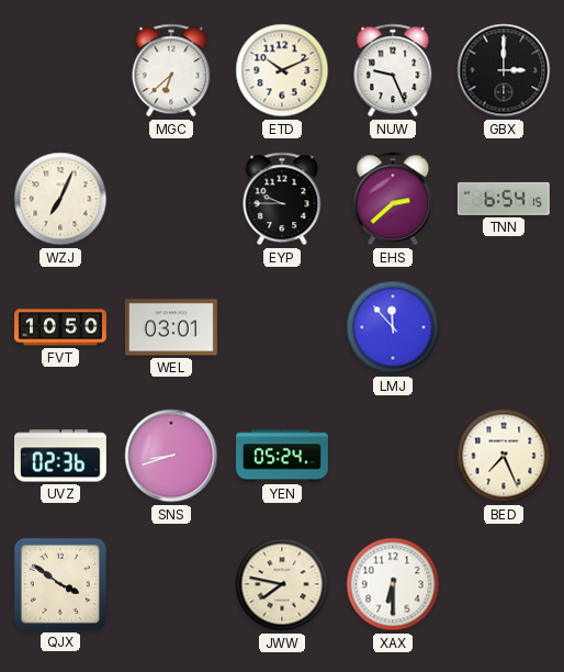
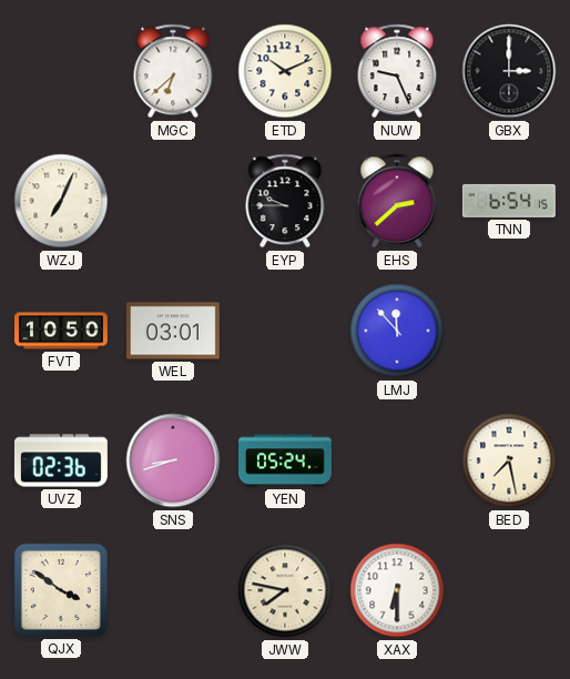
BED: 7:26 -> 7:28
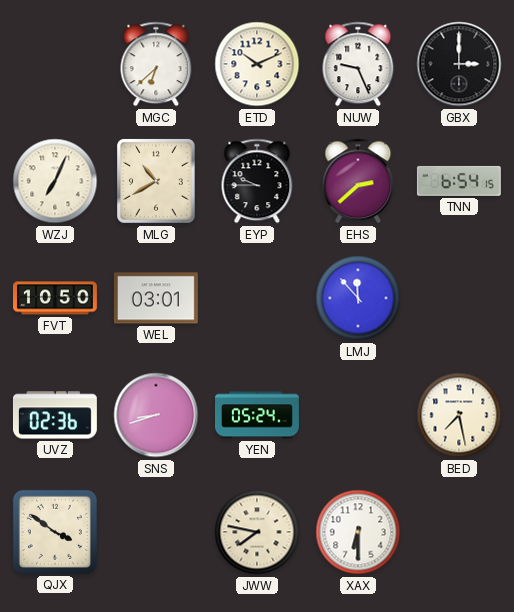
MLG: none -> 10:40
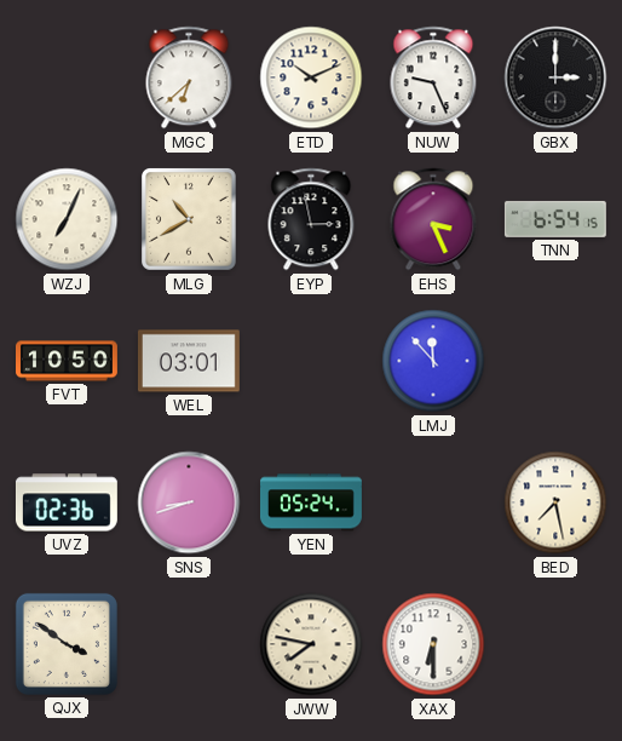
EYP: 9:45 -> 2:58
EHS: 2:38 -> 3:26
